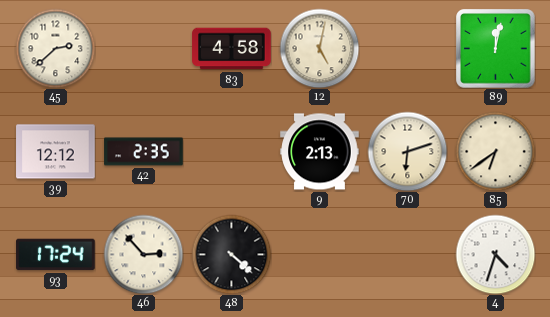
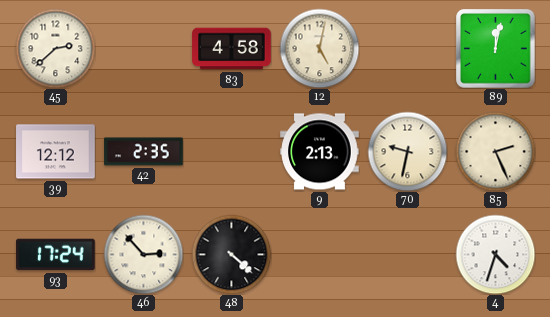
70: 6:12 -> 9:32
85: 6:39 -> 2:26
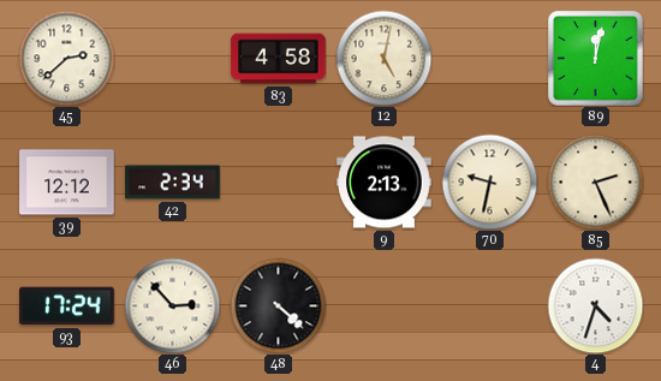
42: 2:35 -> 2:34
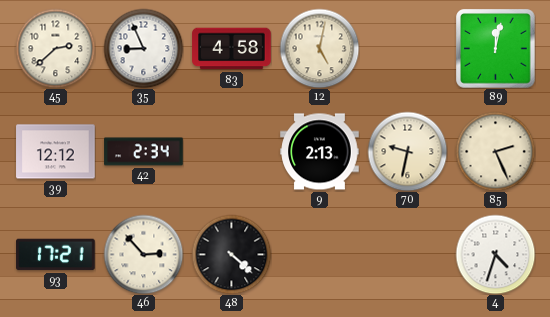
35: none -> 8:56
93: 17:24 -> 17:21
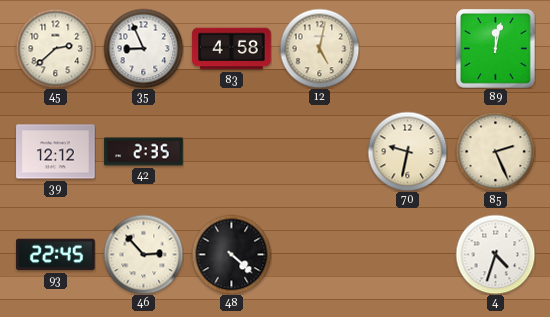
42: 2:34 -> 2:35
9: 2:13 -> none
93: 17:21 -> 22:45
